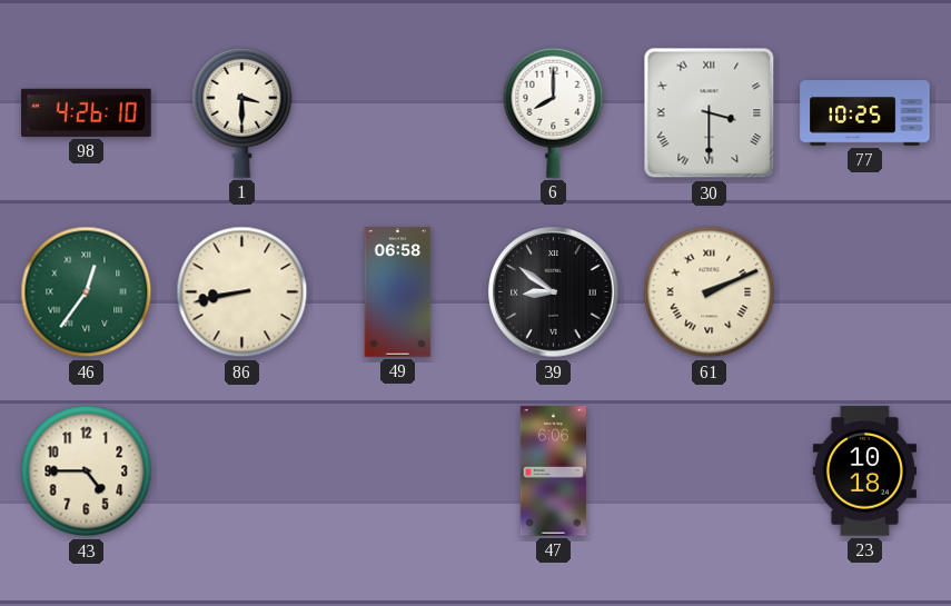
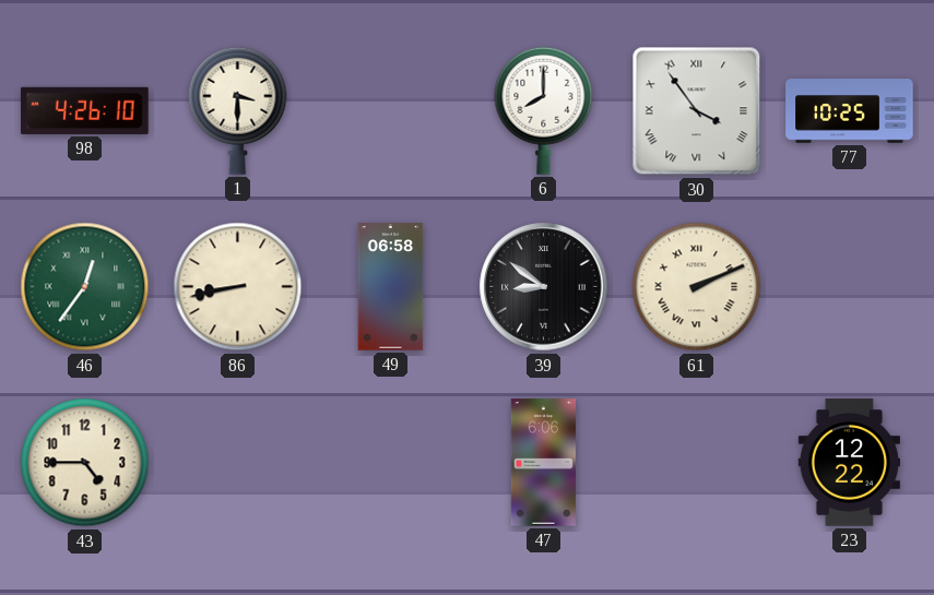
30: 3:30 -> 3:54
23: 10:18 -> 12:22
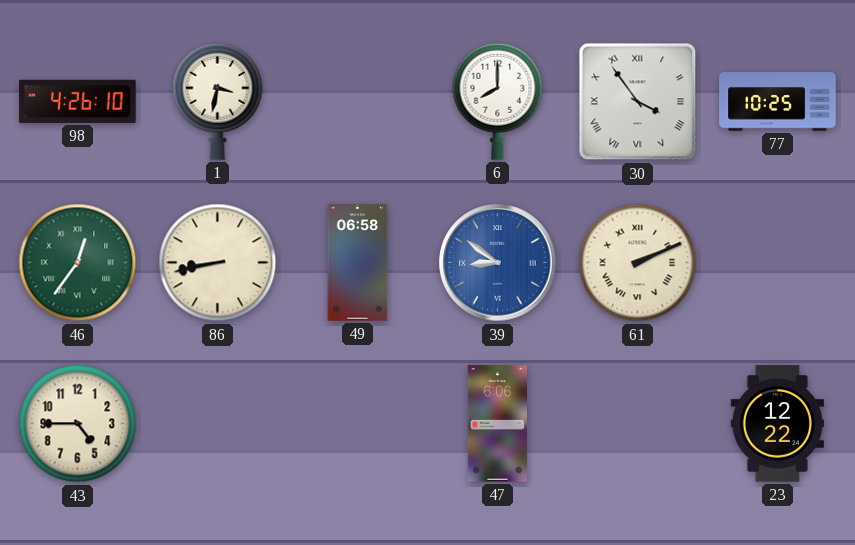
1: 3:30 -> 3:32
39 dial: black -> blue
